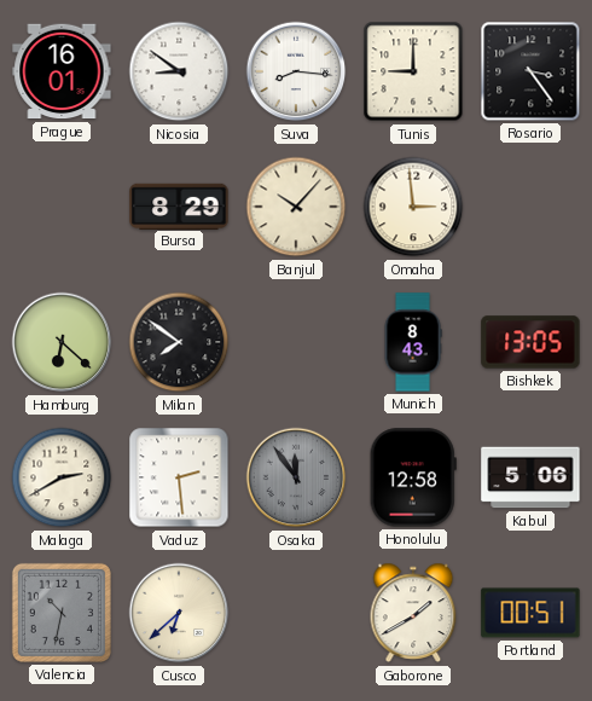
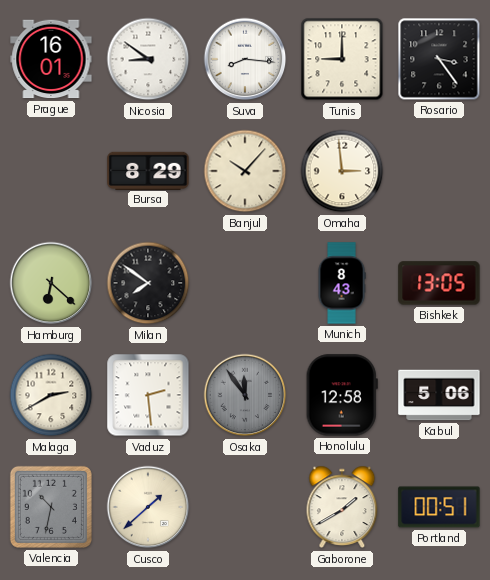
Cusco: 6:38 -> 1:38
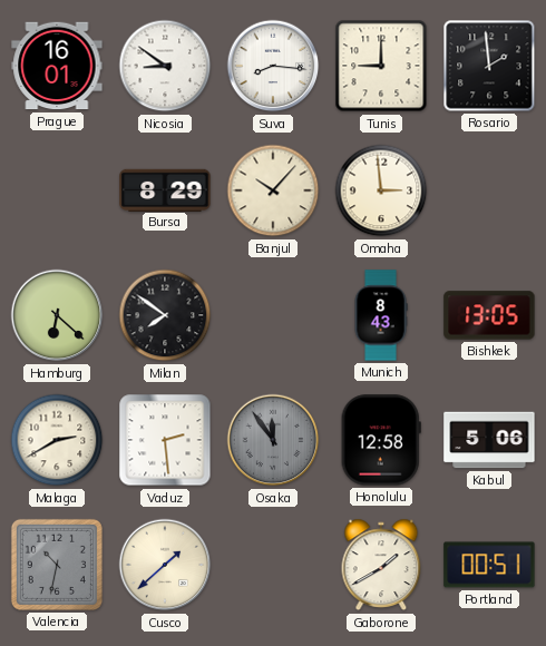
Rosario: 3:24 -> 1:59
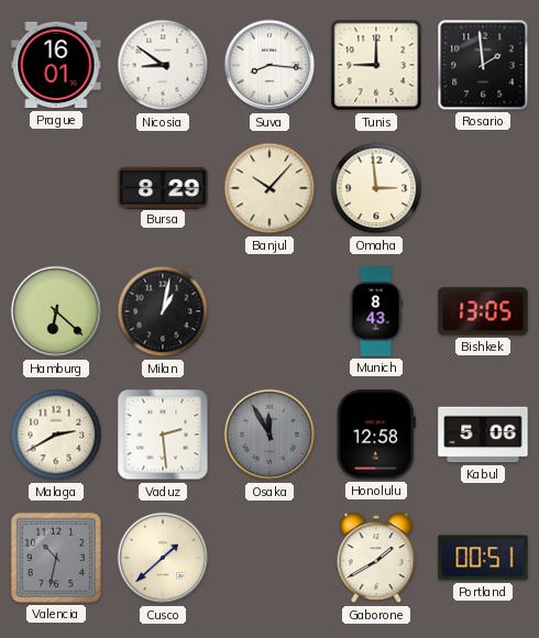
Milan: 7:51 -> 1:02
Osaka: 11:54 -> 11:55
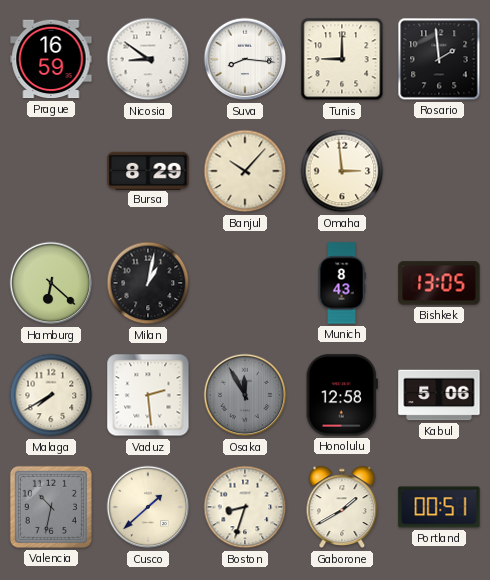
Prague: 16:01 -> 16:59
Malaga: 2:40 -> 7:40
Boston: none -> 8:33
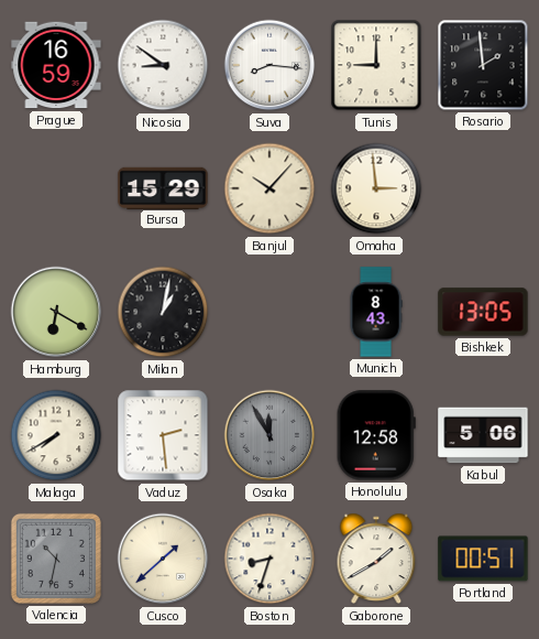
Bursa: 8:29 -> 15:29
Hamburg: 6:22 -> 6:20
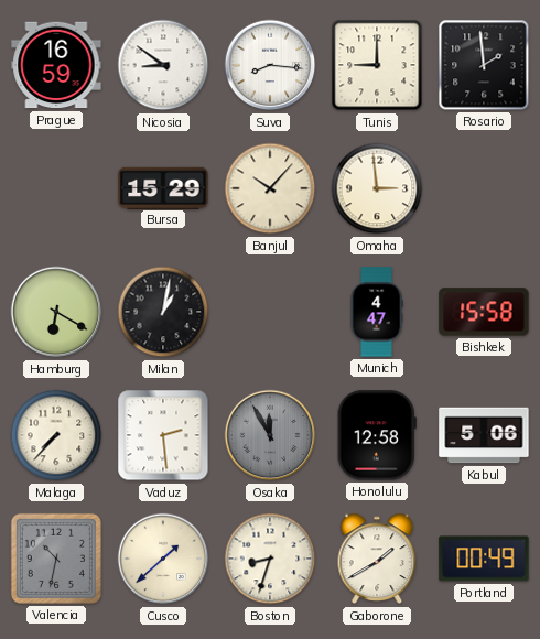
Munich: 8:43 -> 4:47
Bishkek: 13:05 -> 15:58
Malaga: 7:40 -> 7:37
Portland: 00:51 -> 00:49
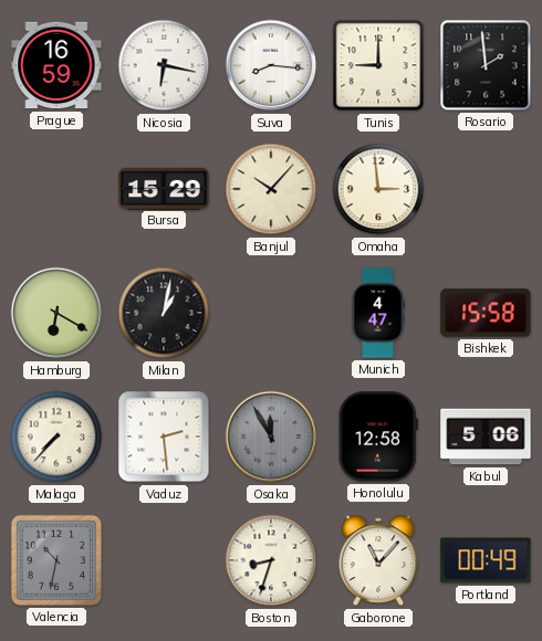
Nicosia: 8:51 -> 6:17
Cusco: 1:38 -> none
Gaborone: 1:40 -> 11:07
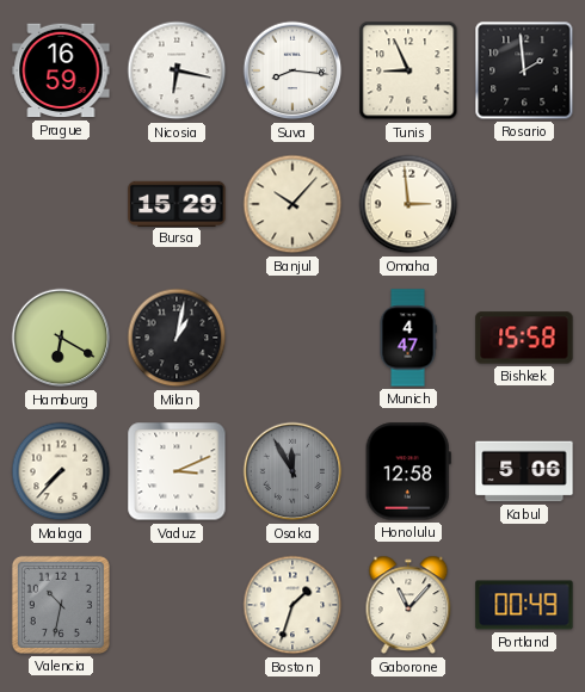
Tunis: 9:00 -> 8:56
Vaduz: 2:29 -> 3:11
Boston: 8:33 -> 1:33
